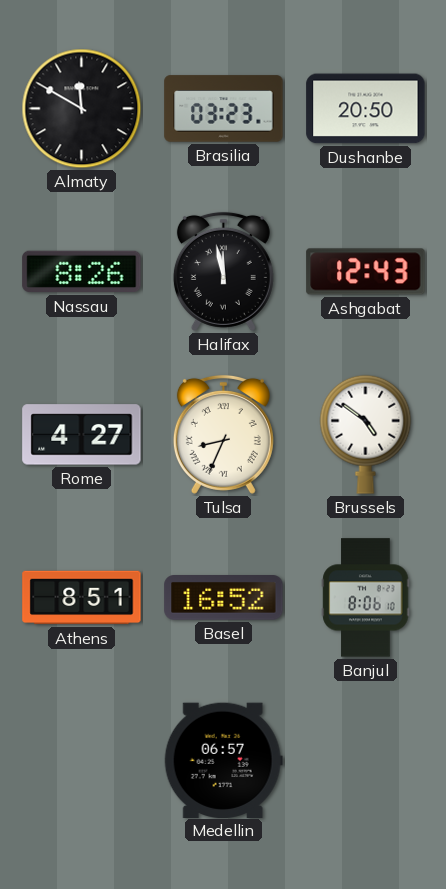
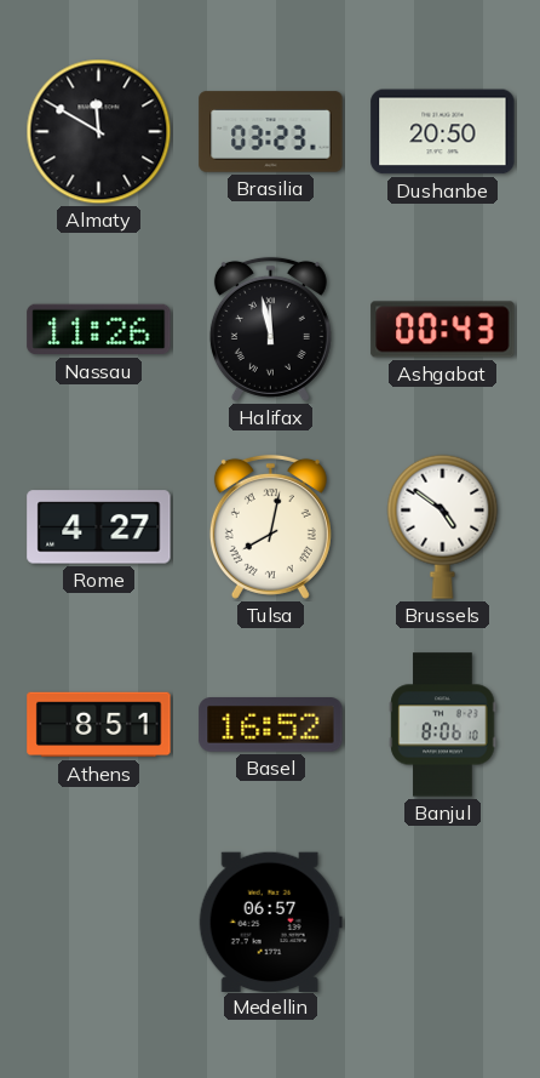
Nassau: 8:26 -> 11:26
Ashgabat: 12:43 -> 00:43
Tulsa: 8:34 -> 8:02
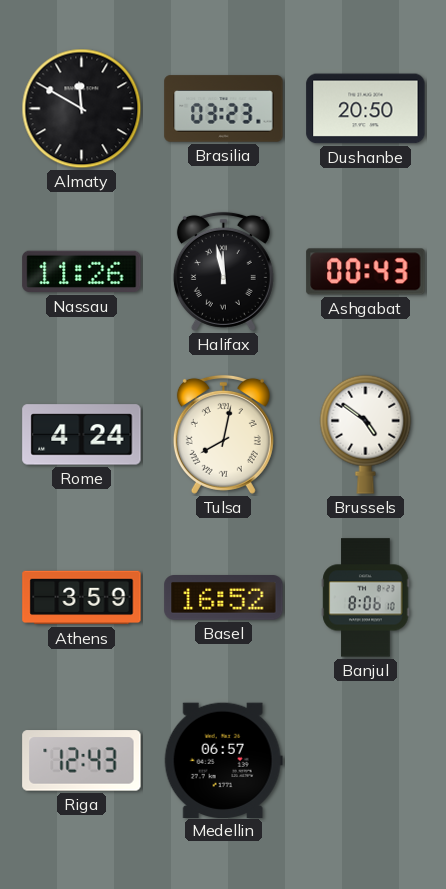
Rome: 4:27 -> 4:24
Athens: 8:51 -> 3:59
Riga: none -> 12:43
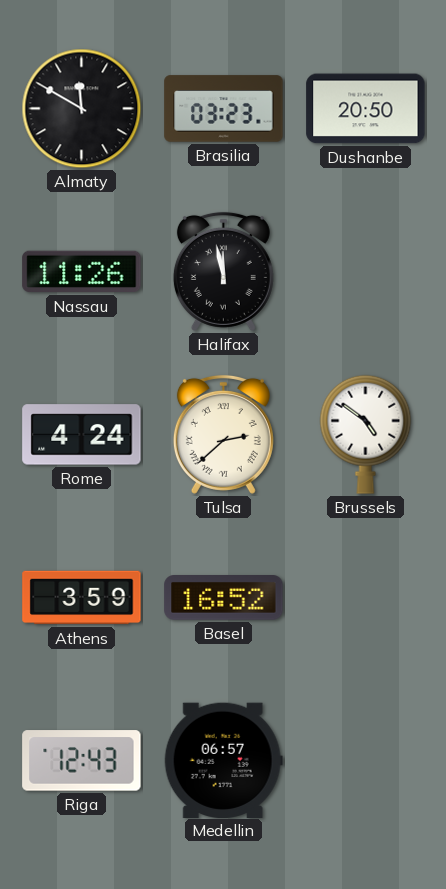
Ashgabat: 00:43 -> none
Tulsa: 8:02 -> 2:38
Banjul: 8:06 -> none
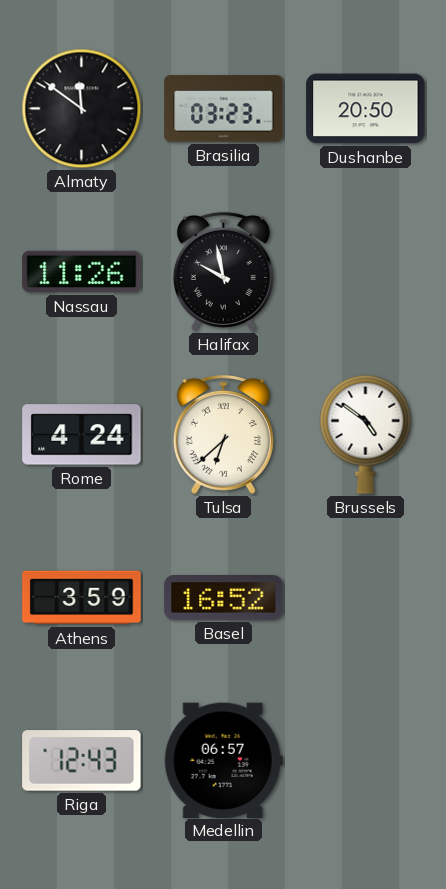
Almaty: 11:50 -> 11:51
Halifax: 11:58 -> 9:58
Tulsa: 2:38 -> 6:38
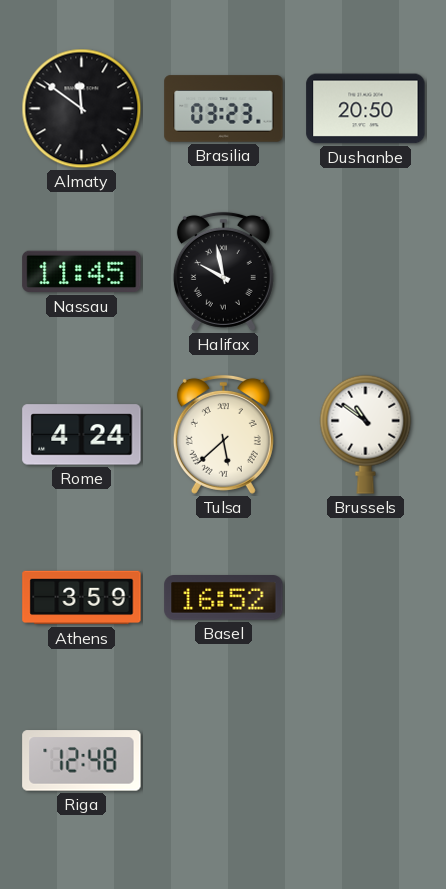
Nassau: 11:26 -> 11:45
Tulsa: 6:38 -> 5:38
Brussels: 4:51 -> 10:51
Riga: 12:43 -> 12:48
Medellin: 06:57 -> none
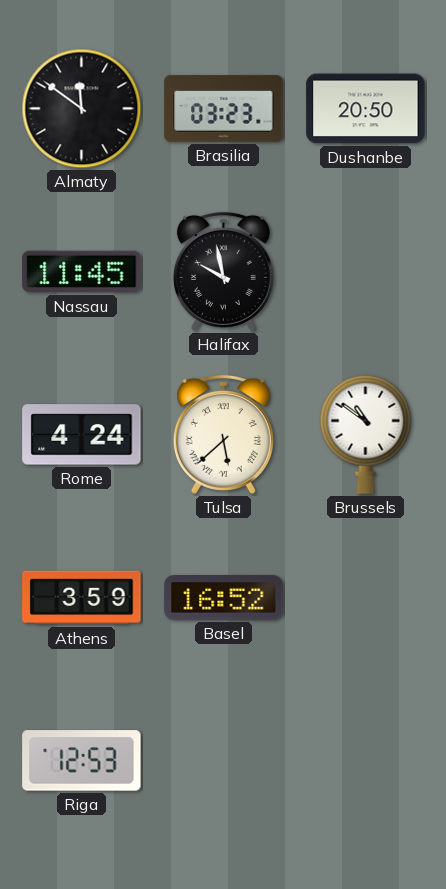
Riga: 12:48 -> 12:53
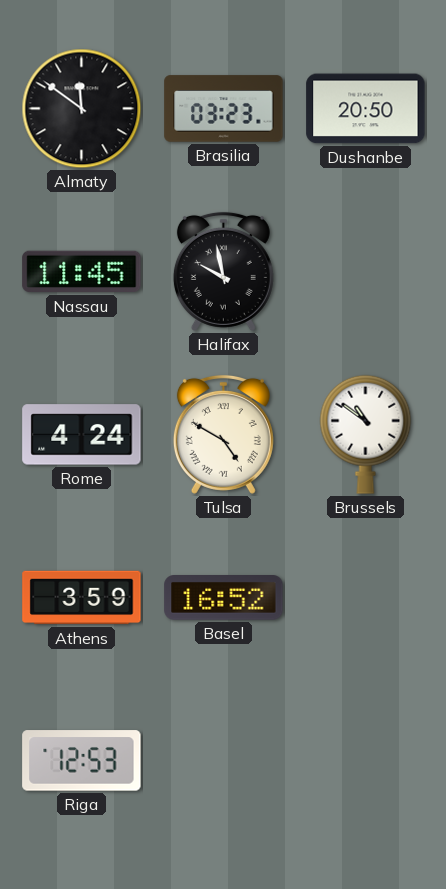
Tulsa: 5:38 -> 4:50
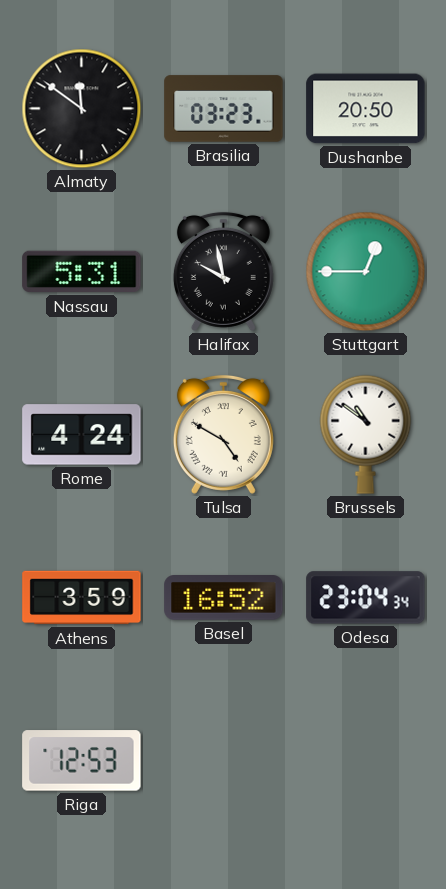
Nassau: 11:45 -> 5:31
Stuttgart: none -> 12:45
Odesa: none -> 23:04
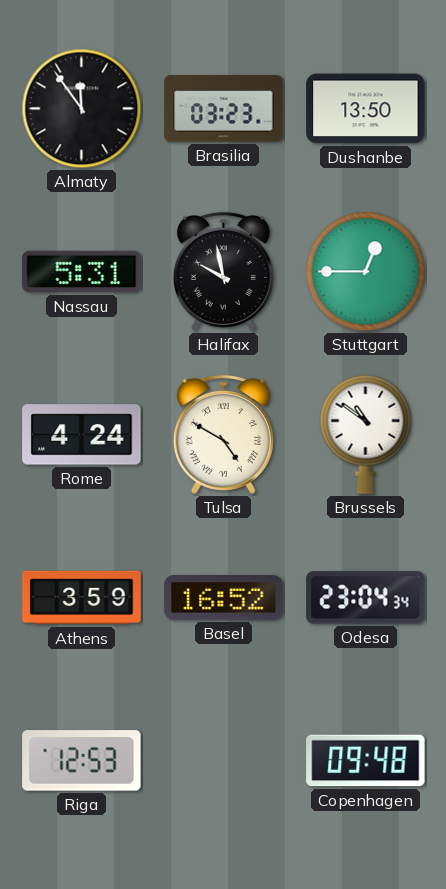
Almaty: 11:51 -> 11:54
Dushanbe: 20:50 -> 13:50
Copenhagen: none -> 09:48
